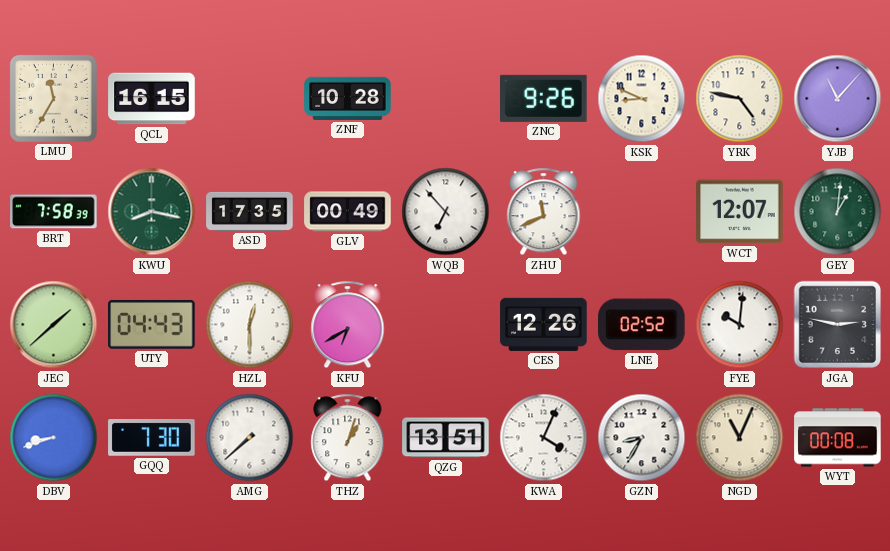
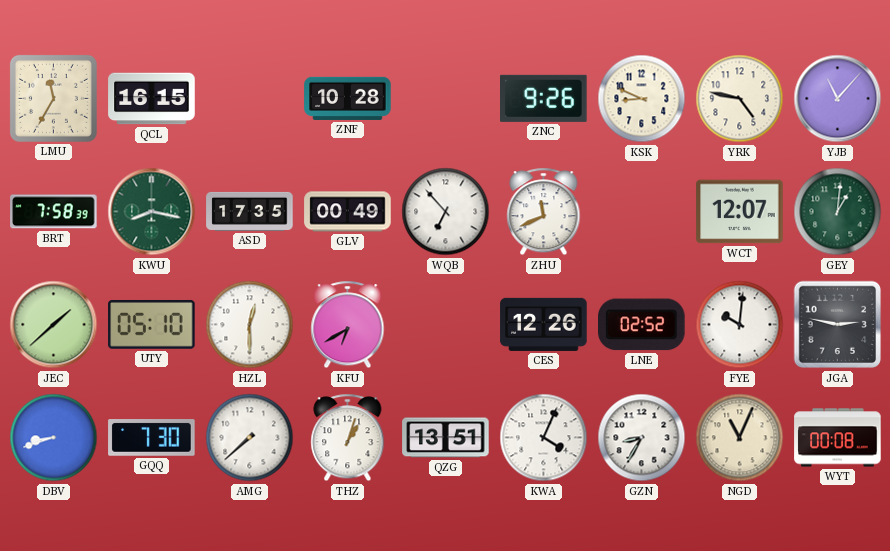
UTY: 04:43 -> 05:10
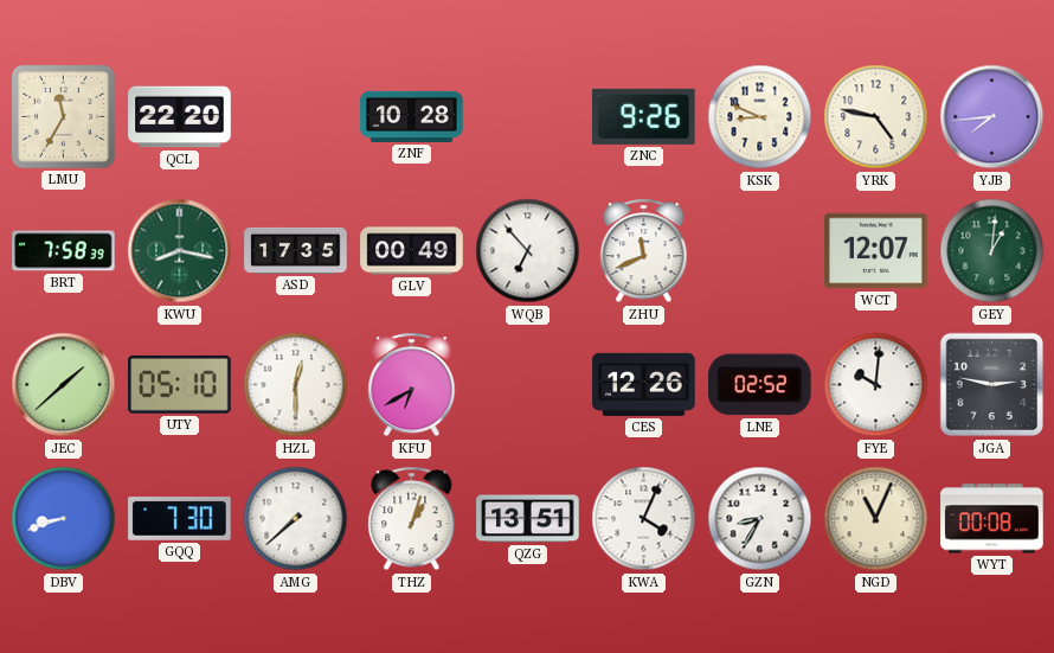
QCL: 16:15 -> 22:20
YJB: 11:07 -> 7:44
